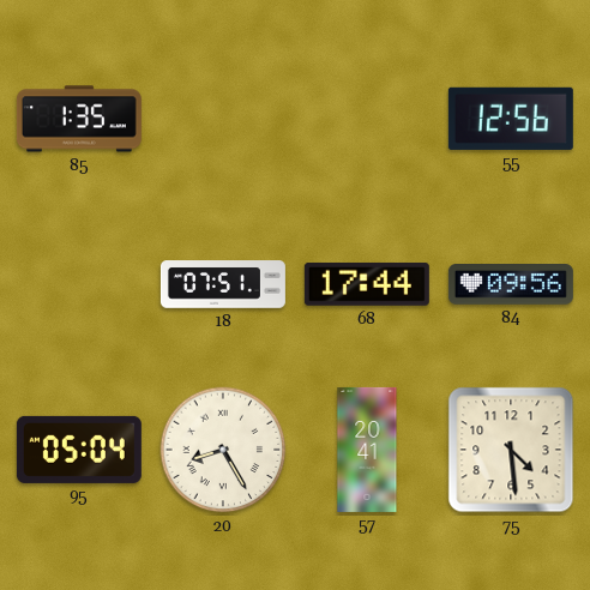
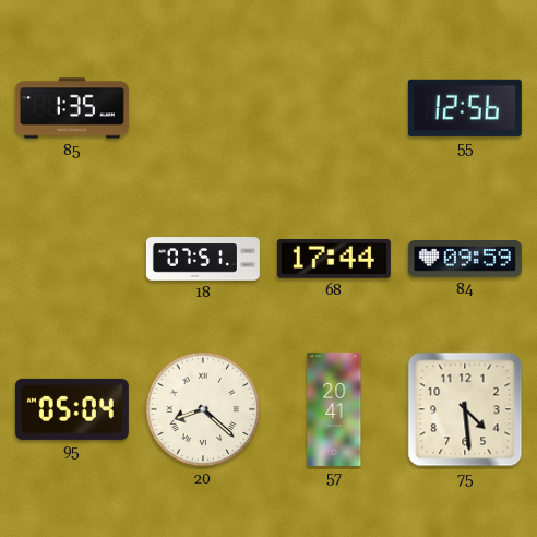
84: 09:56 -> 09:59
20: 8:25 -> 8:22
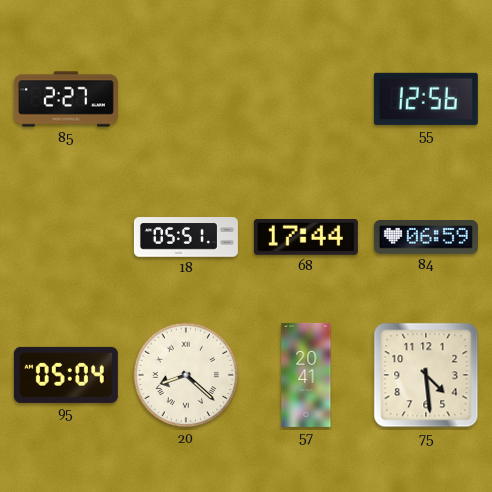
85: 1:35 -> 2:27
18: 07:51 -> 05:51
84: 09:59 -> 06:59
